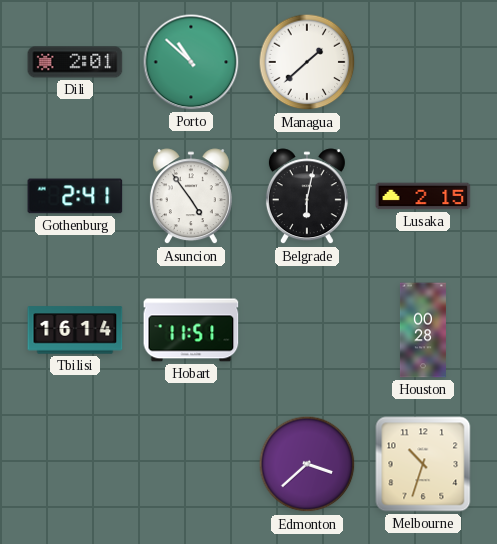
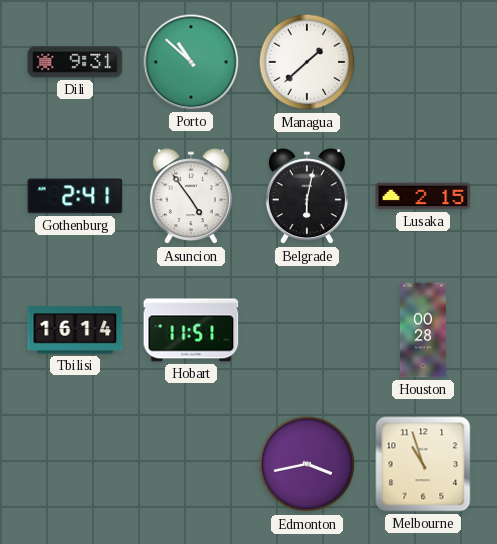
Dili: 2:01 -> 9:31
Edmonton: 3:38 -> 3:43
Melbourne: 10:33 -> 10:57
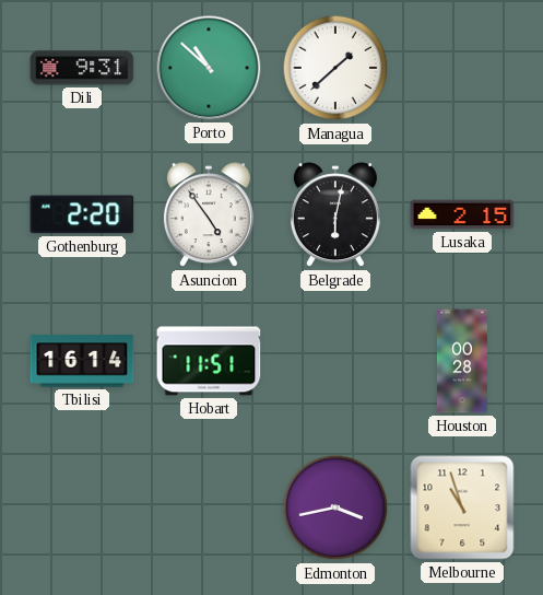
Gothenburg: 2:41 -> 2:20
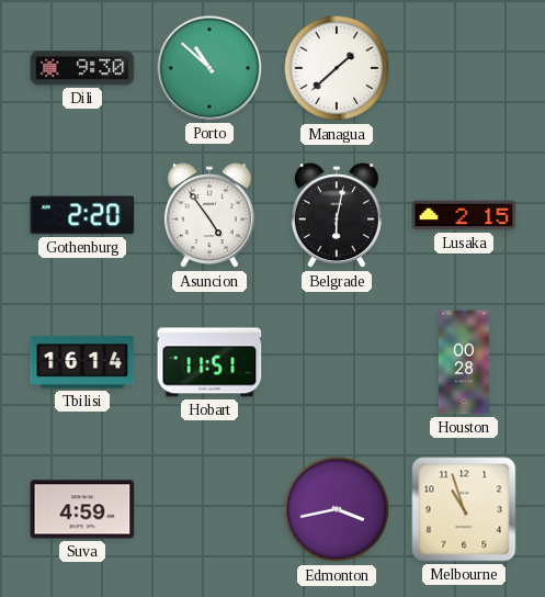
Dili: 9:31 -> 9:30
Suva: none -> 4:59
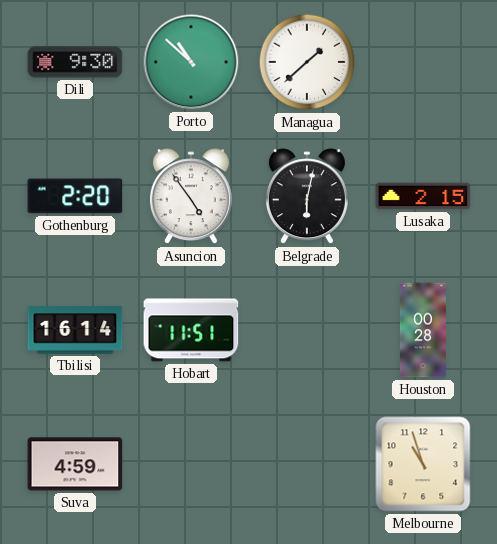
Edmonton: 3:43 -> none
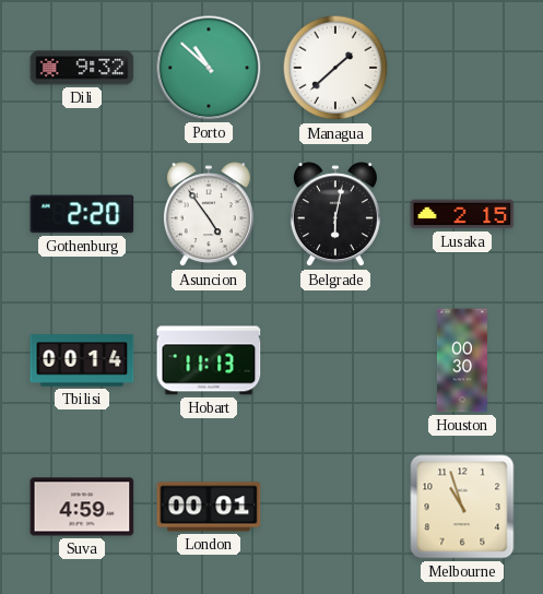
Dili: 9:30 -> 9:32
Tbilisi: 16:14 -> 00:14
Hobart: 11:51 -> 11:13
Houston: 00:28 -> 00:30
London: none -> 00:01
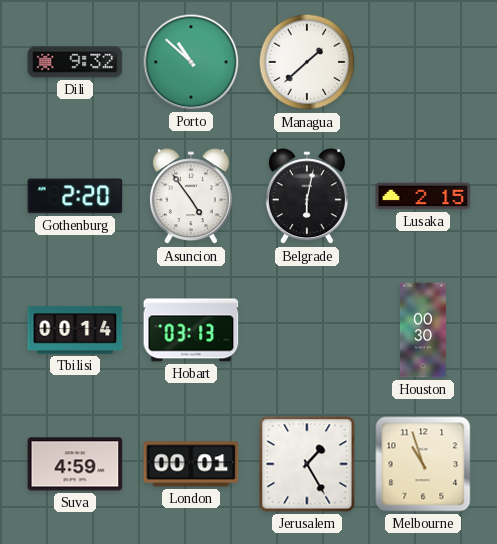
Hobart: 11:13 -> 03:13
Jerusalem: none -> 1:25
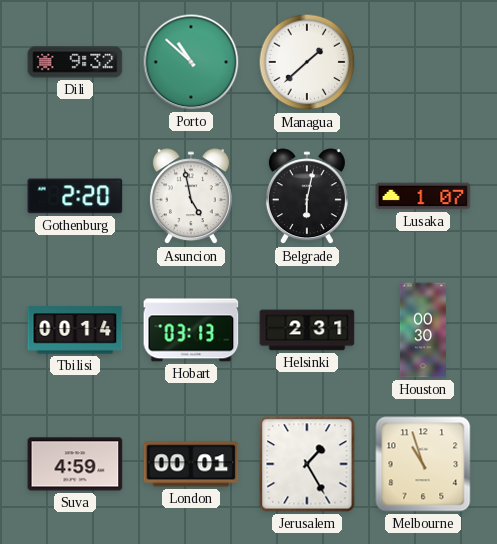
Asuncion: 4:54 -> 4:58
Lusaka: 2:15 -> 1:07
Helsinki: none -> 2:31
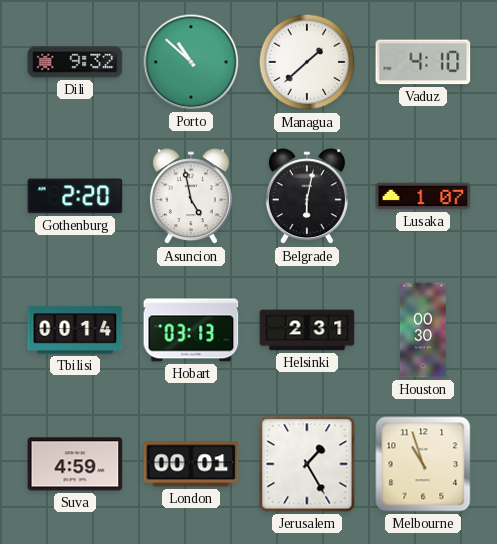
Vaduz: none -> 4:10
